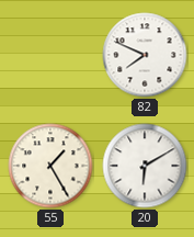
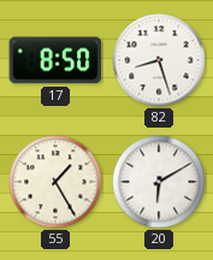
17: none -> 8:50
82: 7:49 -> 8:27
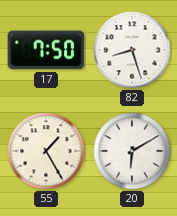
17: 8:50 -> 7:50
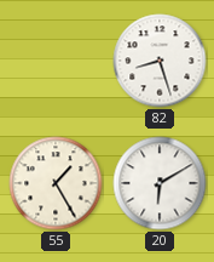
17: 7:50 -> none
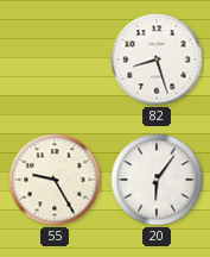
55: 1:25 -> 9:25
20: 6:10 -> 6:06
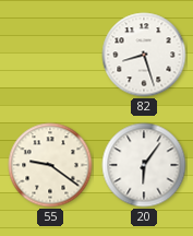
55: 9:25 -> 9:21
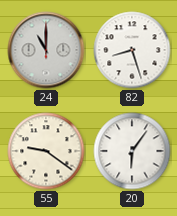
24: none -> 11:00
